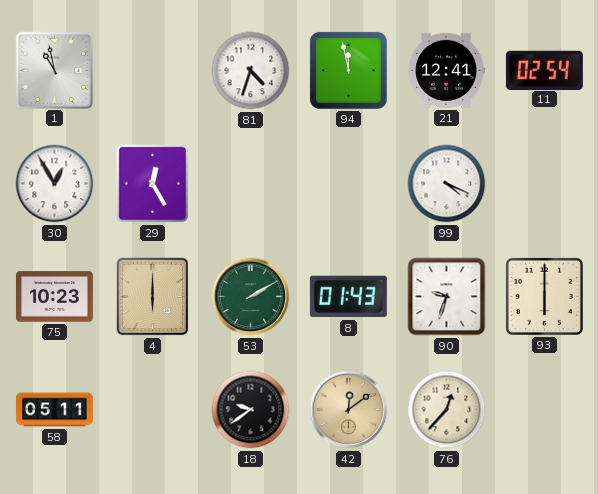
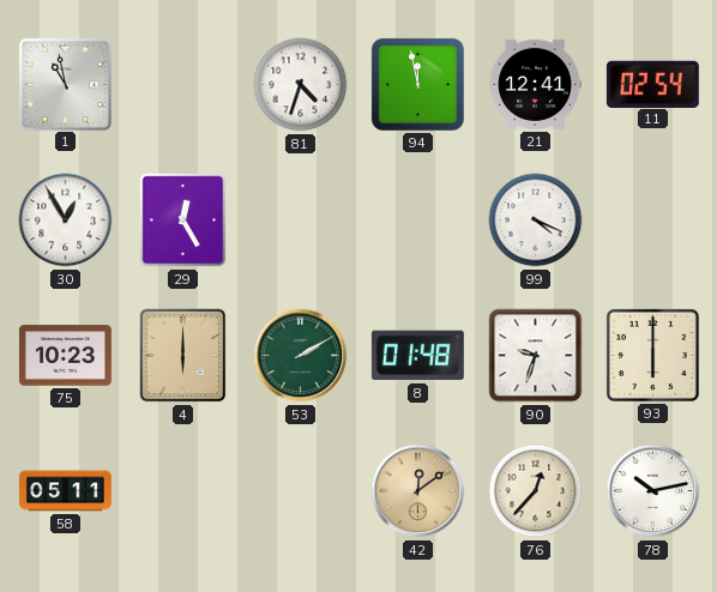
8: 01:43 -> 01:48
18: 9:39 -> none
78: none -> 10:13
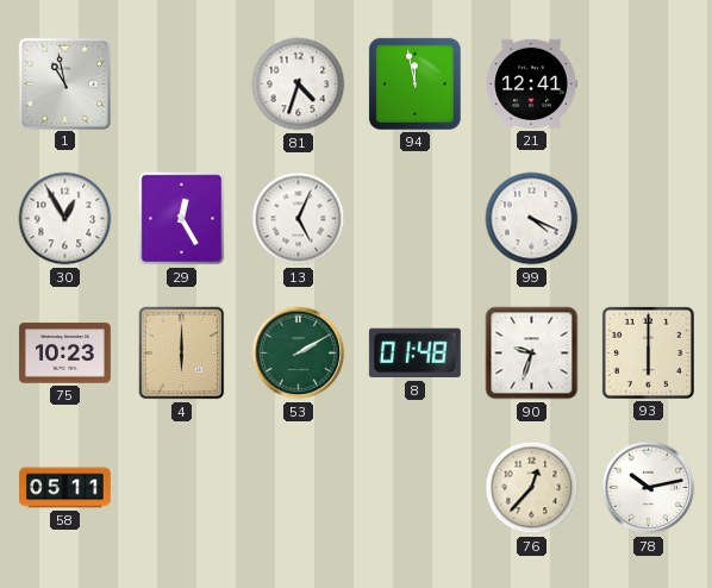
11: 02:54 -> none
13: none -> 5:04
42: 12:09 -> none
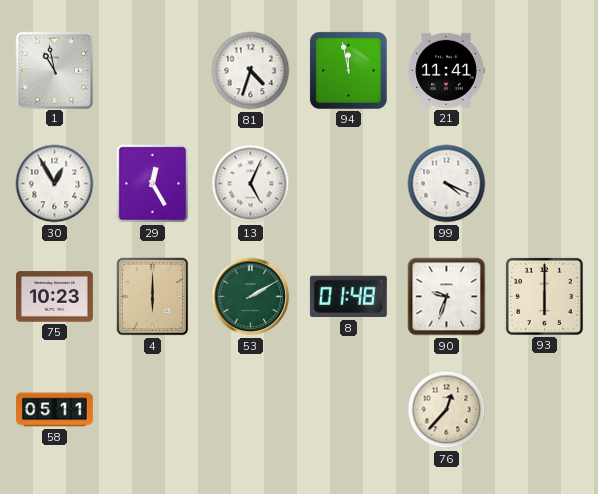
21: 12:41 -> 11:41
78: 10:13 -> none
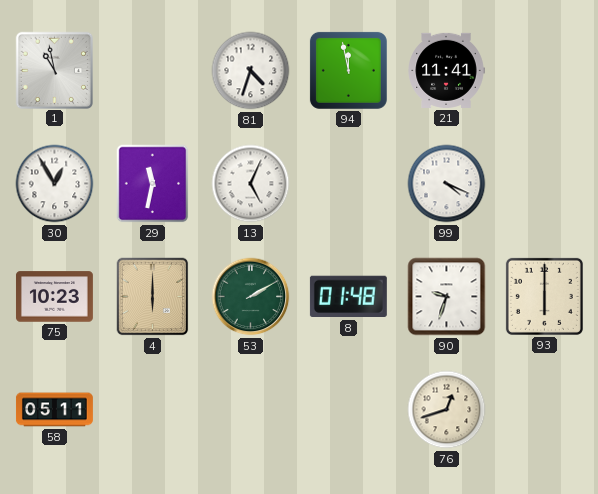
29: 12:25 -> 11:32
76: 12:37 -> 12:42
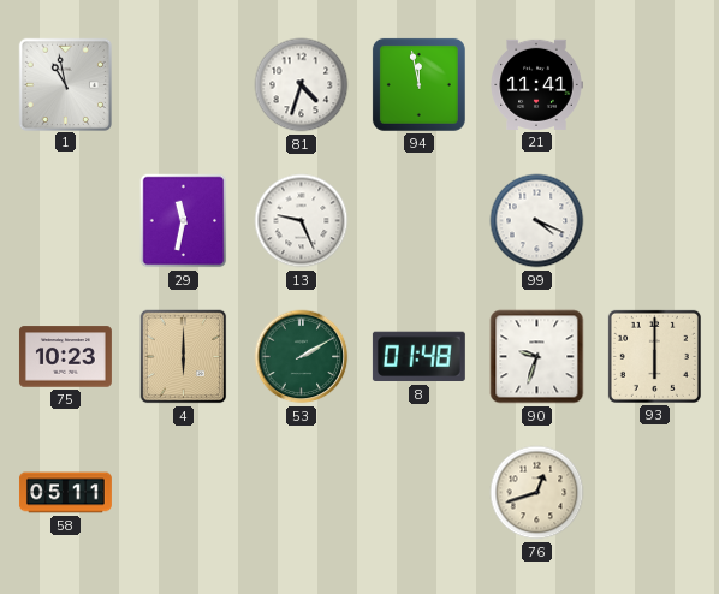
30: 12:55 -> none
13: 5:04 -> 9:26
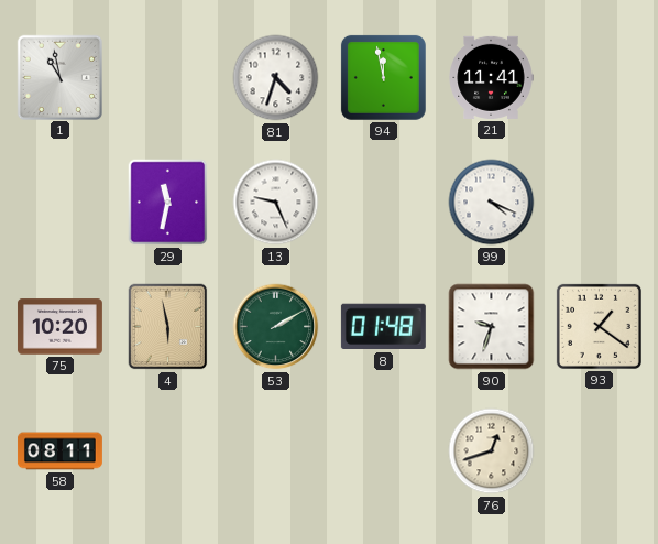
75: 10:23 -> 10:20
4: 6:00 -> 5:58
93: 6:00 -> 1:21
58: 05:11 -> 08:11
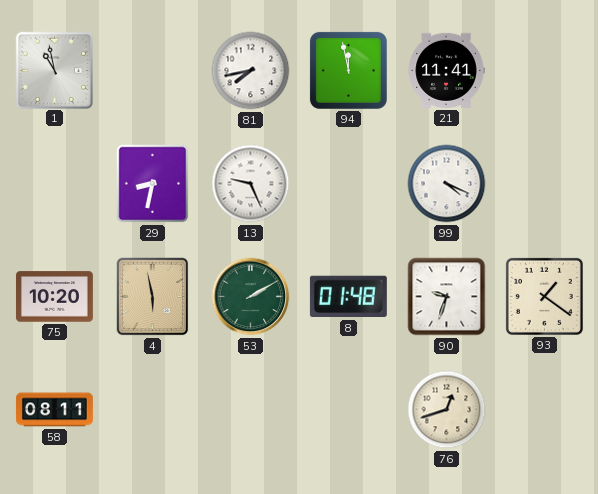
81: 4:33 -> 7:43
29: 11:32 -> 8:32
